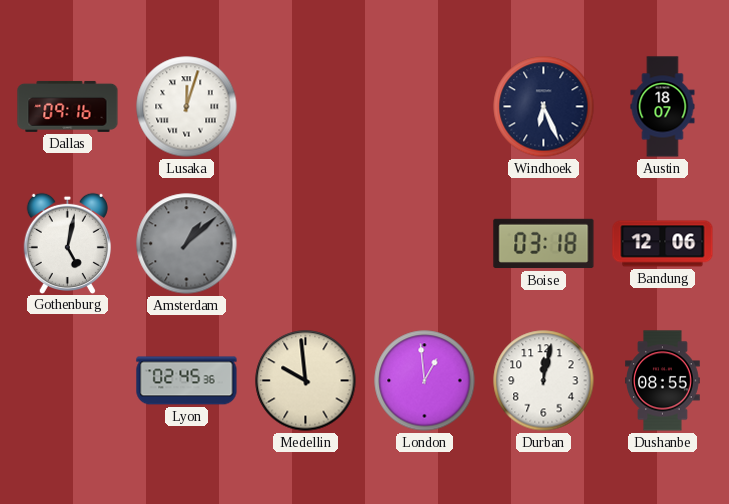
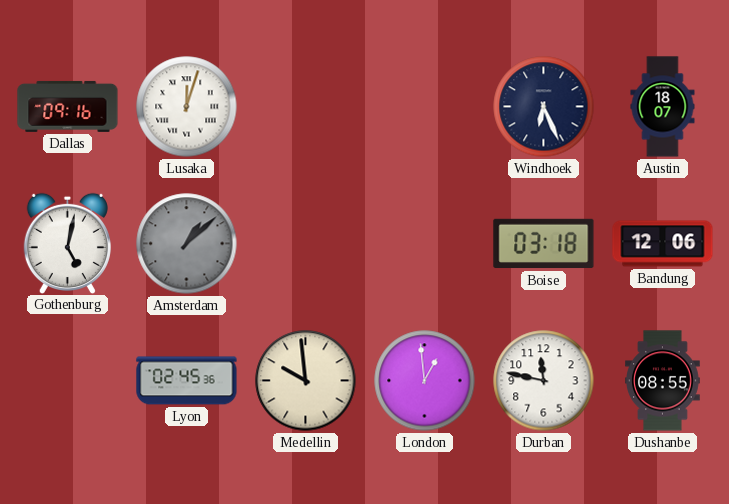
Durban: 12:02 -> 11:47
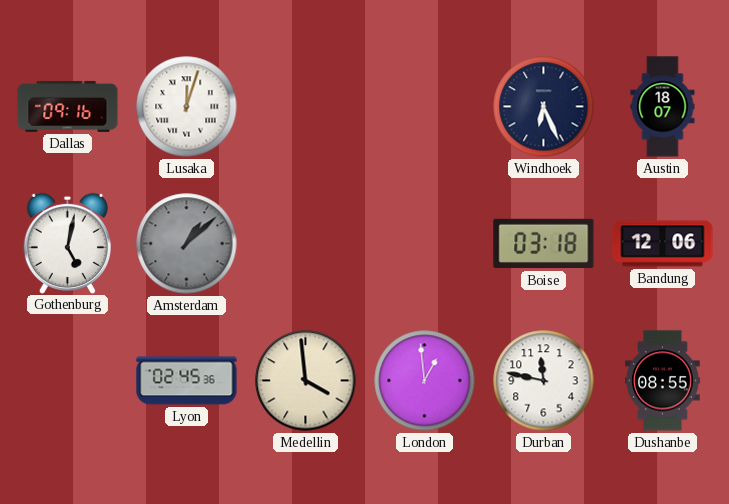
Medellin: 9:59 -> 3:59
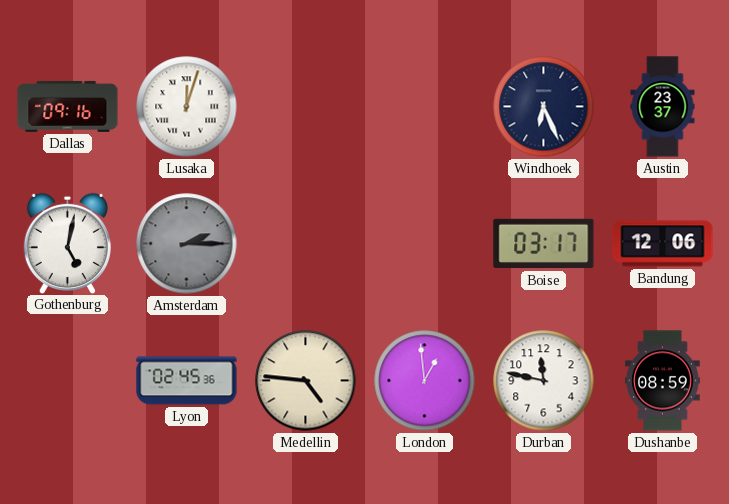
Austin: 18:07 -> 23:37
Amsterdam: 1:08 -> 2:15
Boise: 03:18 -> 03:17
Medellin: 3:59 -> 4:46
Dushanbe: 08:55 -> 08:59
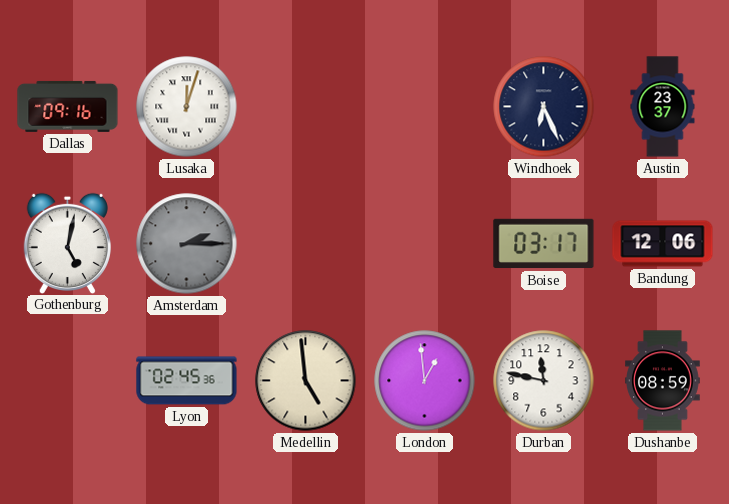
Medellin: 4:46 -> 4:59
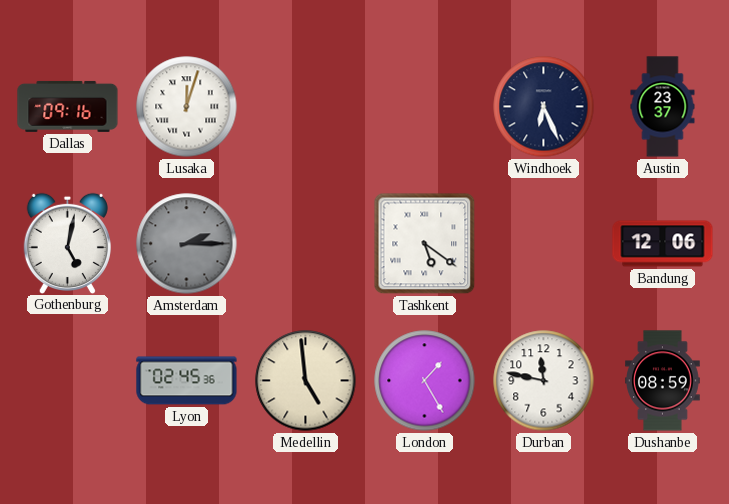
Tashkent: none -> 5:21
Boise: 03:17 -> none
London: 12:59 -> 1:25
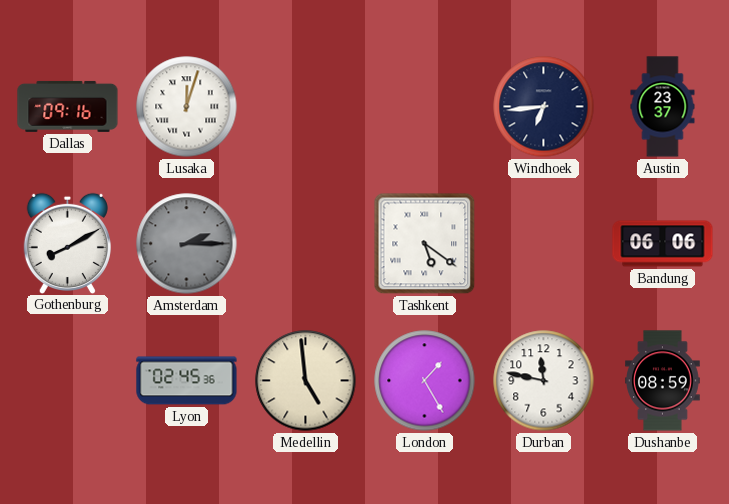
Windhoek: 6:26 -> 6:44
Gothenburg: 5:02 -> 8:10
Bandung: 12:06 -> 06:06
